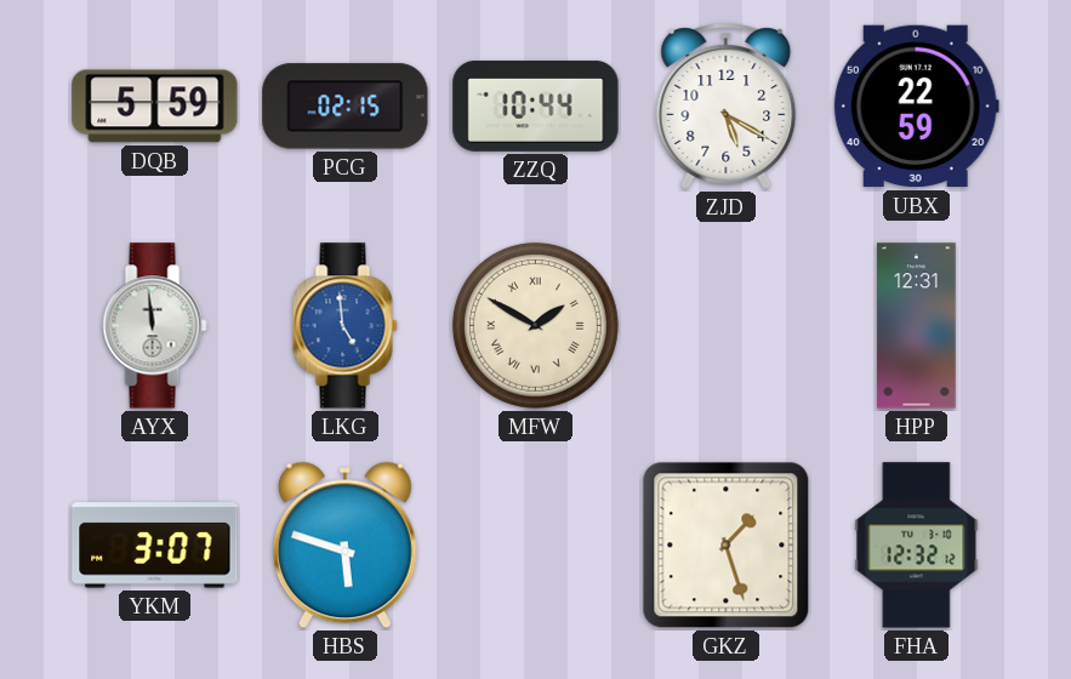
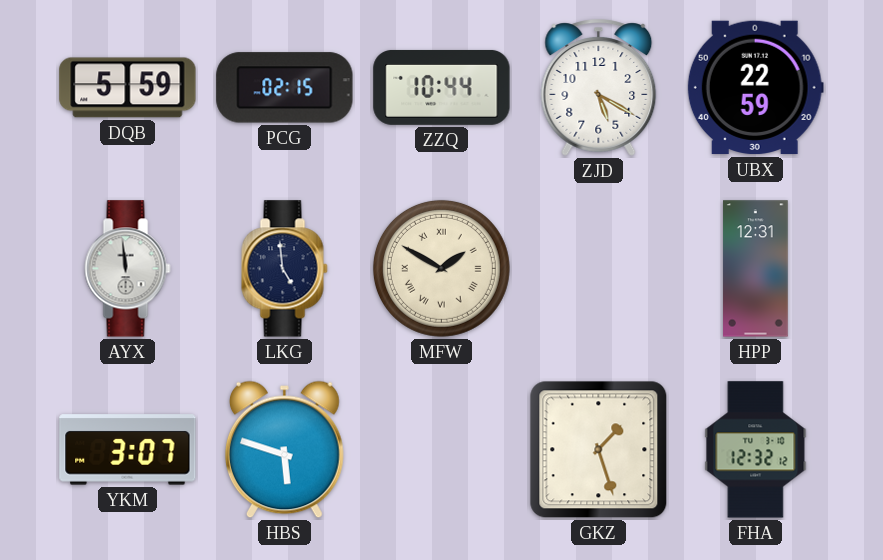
LKG dial: blue -> navy
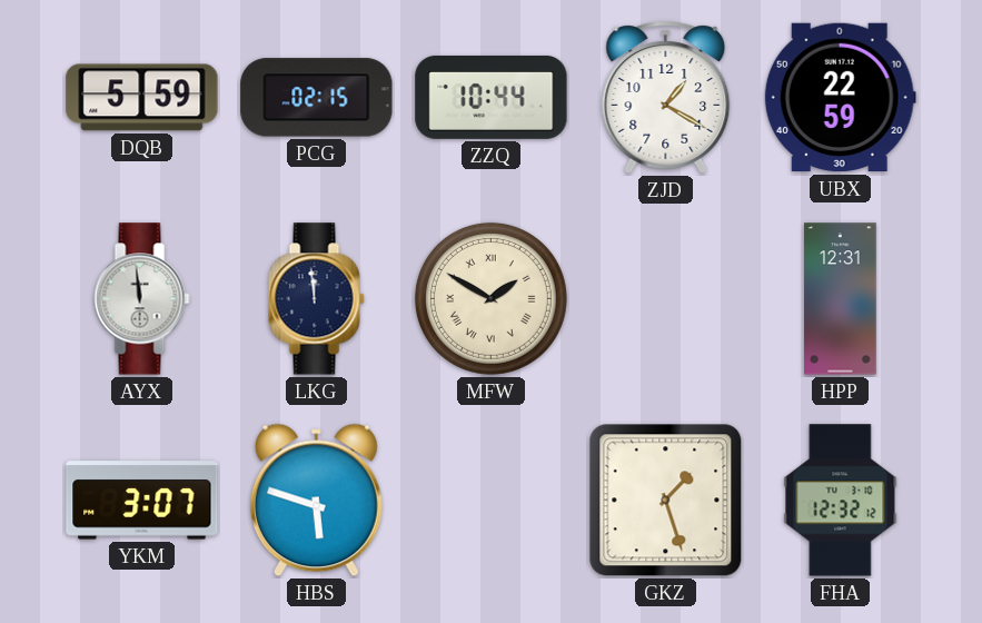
ZJD: 5:20 -> 1:20
LKG: 4:59 -> 11:59
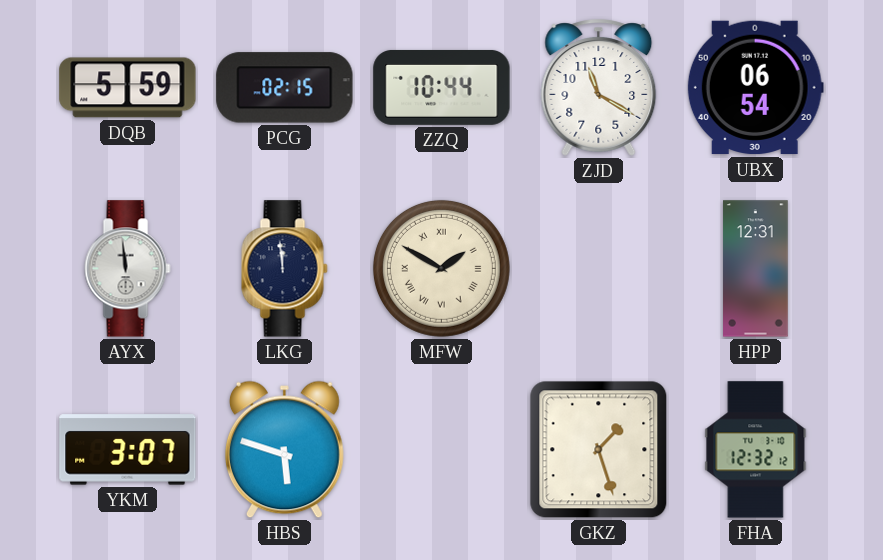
ZJD: 1:20 -> 11:20
UBX: 22:59 -> 06:54
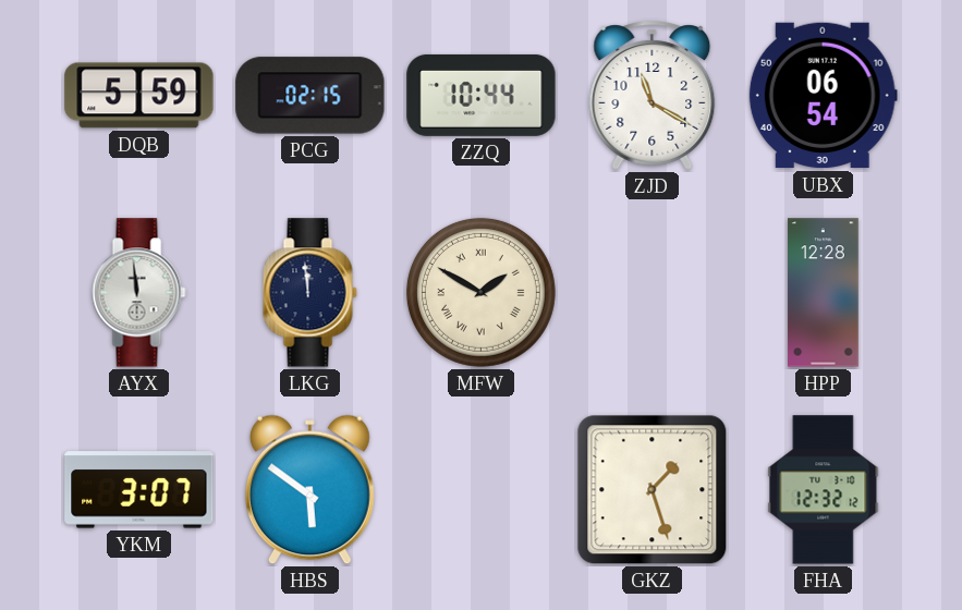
HPP: 12:31 -> 12:28
HBS: 5:48 -> 5:51
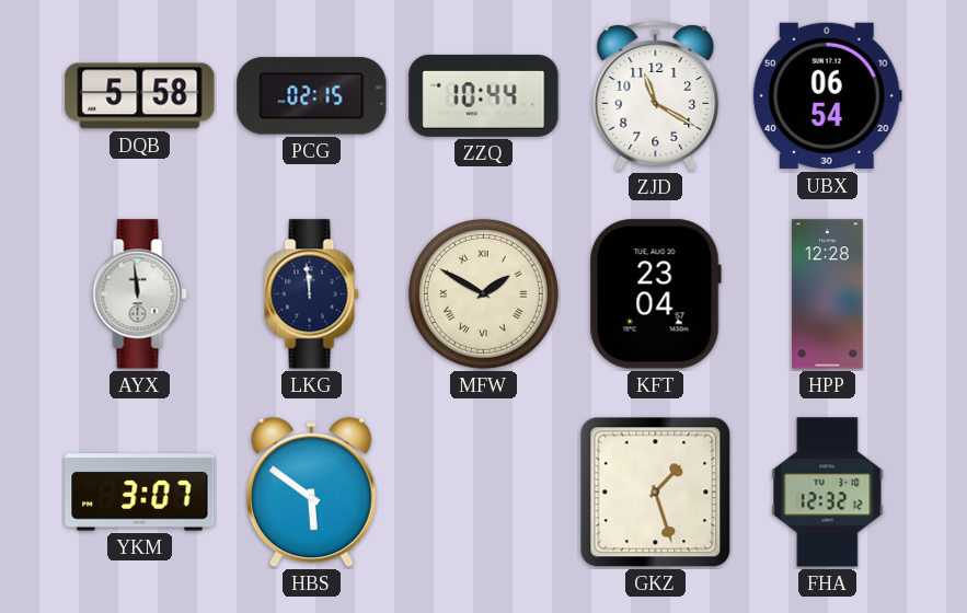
DQB: 5:59 -> 5:58
KFT: none -> 23:04
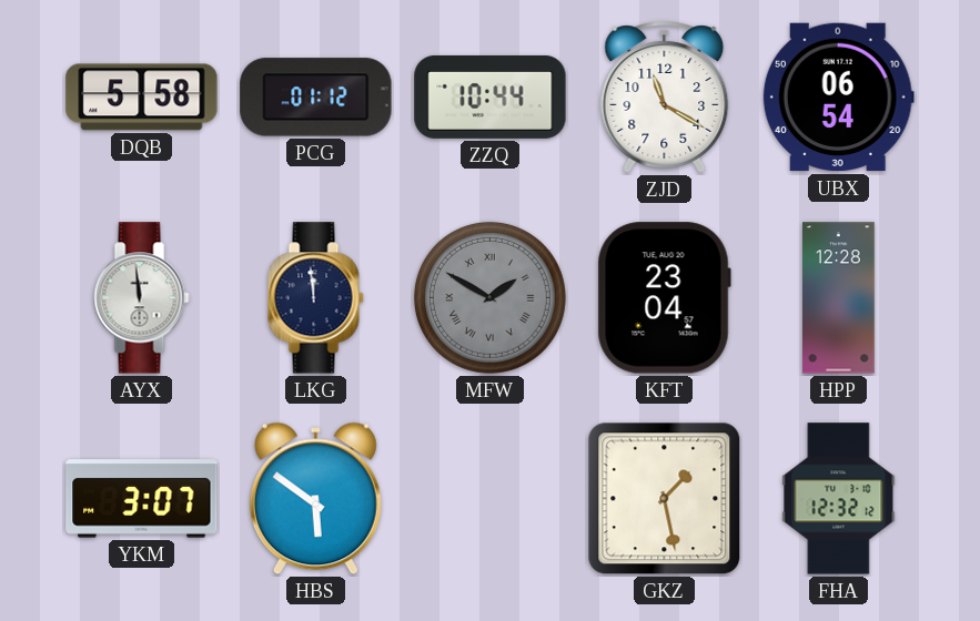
PCG: 02:15 -> 01:12
MFW dial: cream -> grey
GKZ: 1:27 -> 1:28
